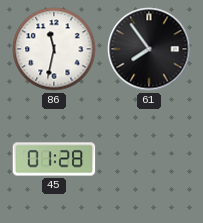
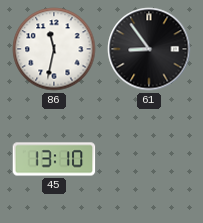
61: 7:54 -> 8:54
45: 01:28 -> 13:10
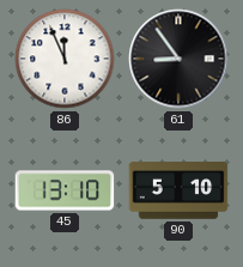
86: 11:32 -> 11:56
90: none -> 5:10
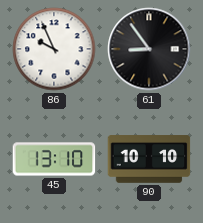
86: 11:56 -> 9:56
90: 5:10 -> 10:10
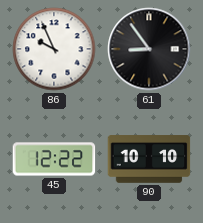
45: 13:10 -> 12:22
